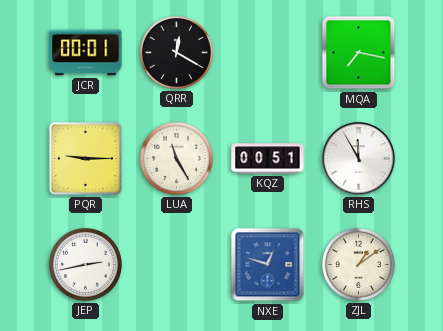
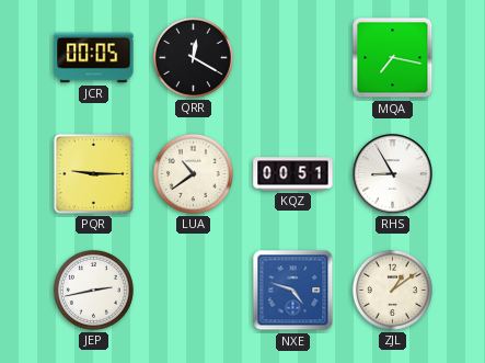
JCR: 00:01 -> 00:05
LUA: 11:25 -> 10:39
RHS: 11:55 -> 8:55
NXE: 12:48 -> 4:48
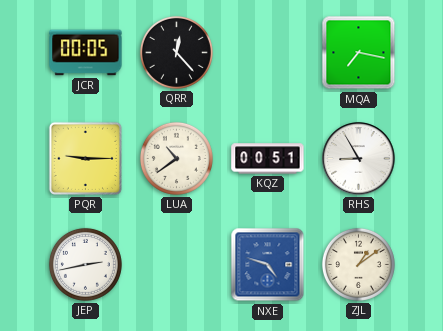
QRR: 12:20 -> 12:23
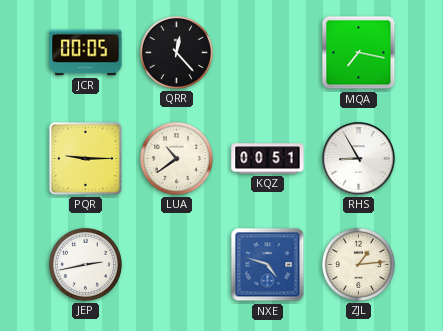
ZJL: 1:09 -> 1:14
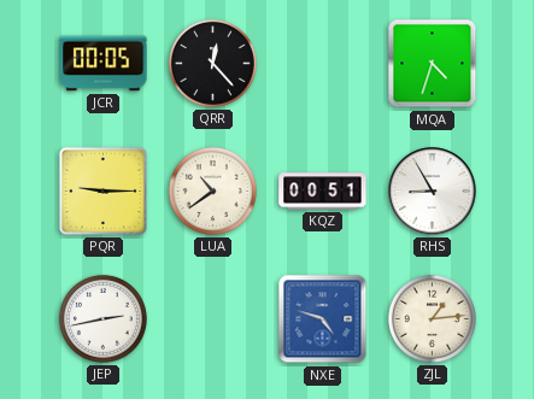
MQA: 7:17 -> 4:33
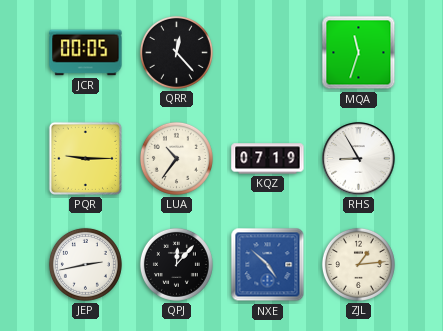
MQA: 4:33 -> 11:33
LUA: 10:39 -> 10:36
KQZ: 00:51 -> 07:19
QPJ: none -> 12:07
NXE: 4:48 -> 4:52
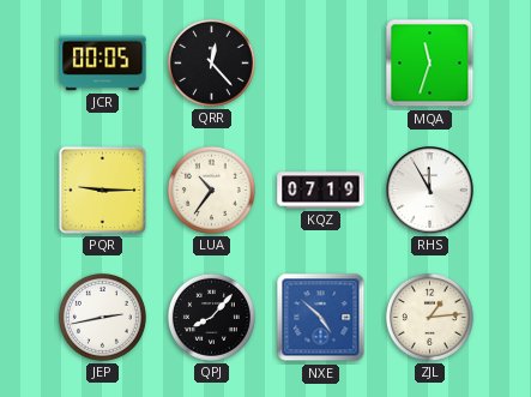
RHS: 8:55 -> 11:55
QPJ: 12:07 -> 8:07
